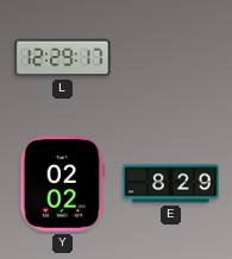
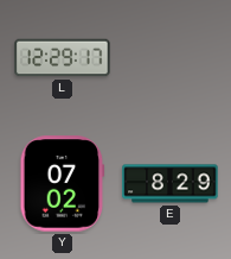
Y: 02:02 -> 07:02
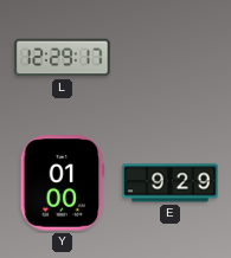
Y: 07:02 -> 01:00
E: 8:29 -> 9:29
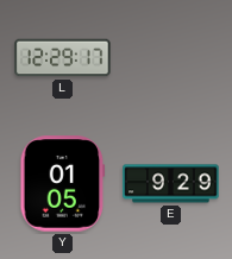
Y: 01:00 -> 01:05
